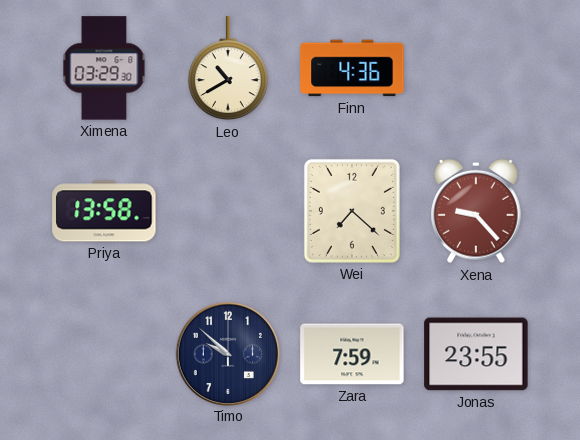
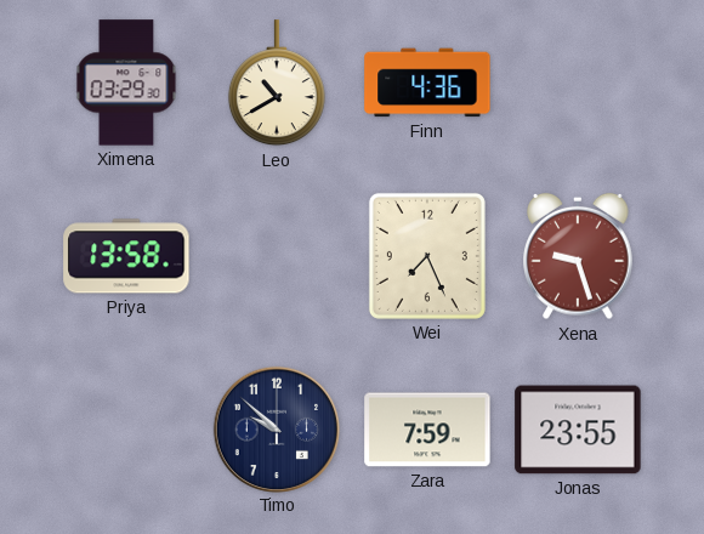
Wei: 7:22 -> 7:26
Xena: 9:23 -> 9:27
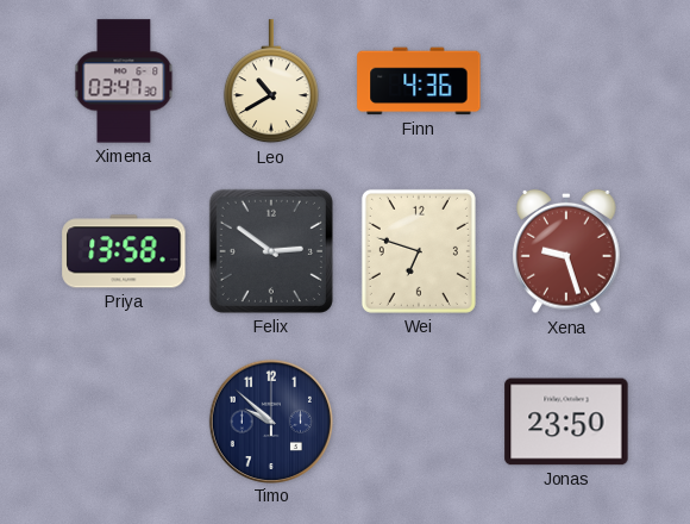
Ximena: 03:29 -> 03:47
Felix: none -> 2:51
Wei: 7:26 -> 6:48
Zara: 7:59 -> none
Jonas: 23:55 -> 23:50
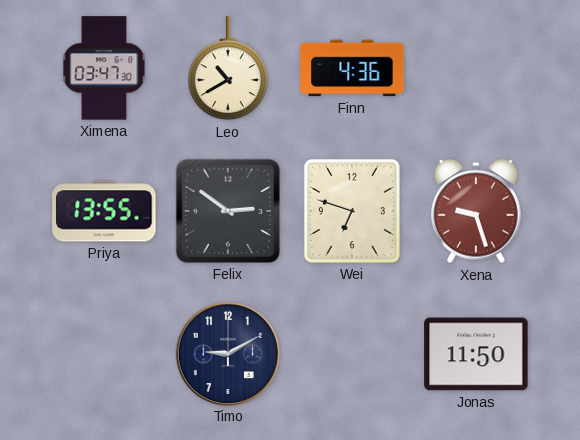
Priya: 13:58 -> 13:55
Timo: 9:52 -> 9:10
Jonas: 23:50 -> 11:50
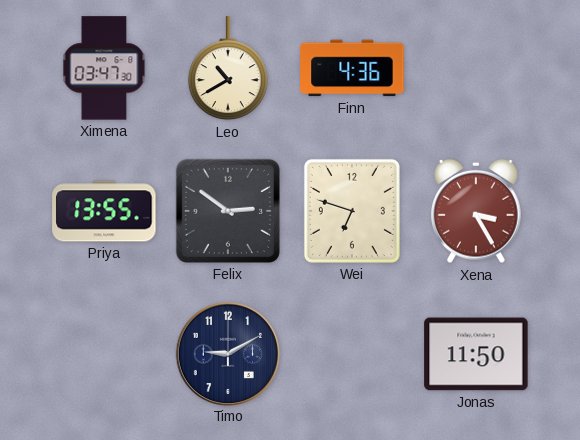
Xena: 9:27 -> 3:25
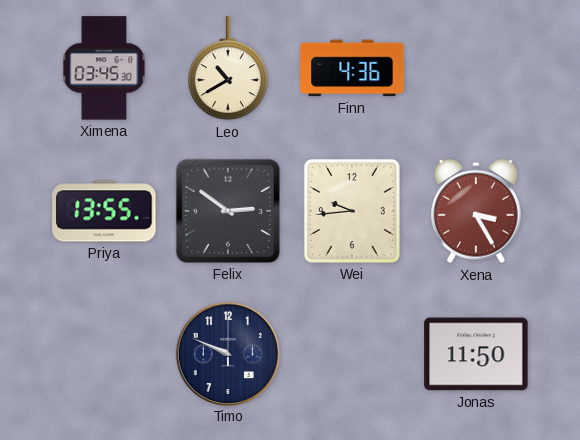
Ximena: 03:47 -> 03:45
Wei: 6:48 -> 9:44
Timo: 9:10 -> 9:49
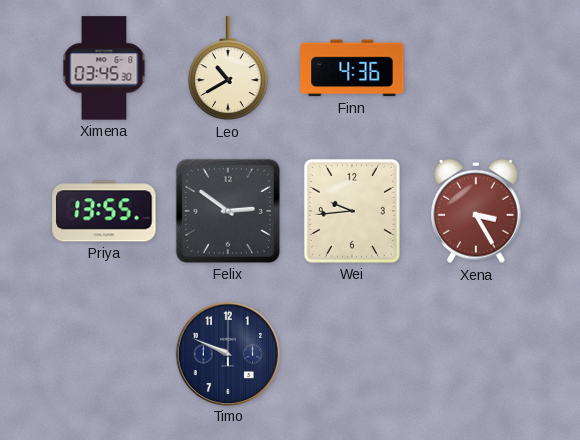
Jonas: 11:50 -> none
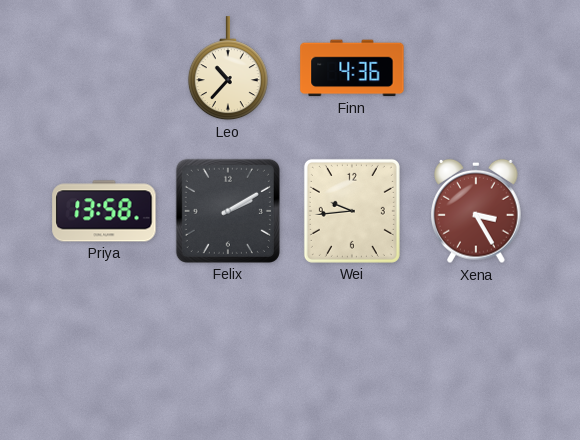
Ximena: 03:45 -> none
Leo: 10:40 -> 10:37
Priya: 13:55 -> 13:58
Felix: 2:51 -> 2:10
Timo: 9:49 -> none
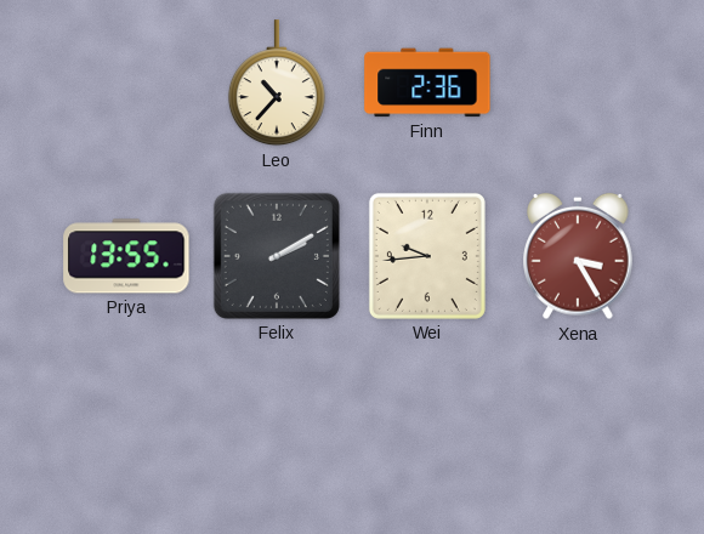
Finn: 4:36 -> 2:36
Priya: 13:58 -> 13:55
